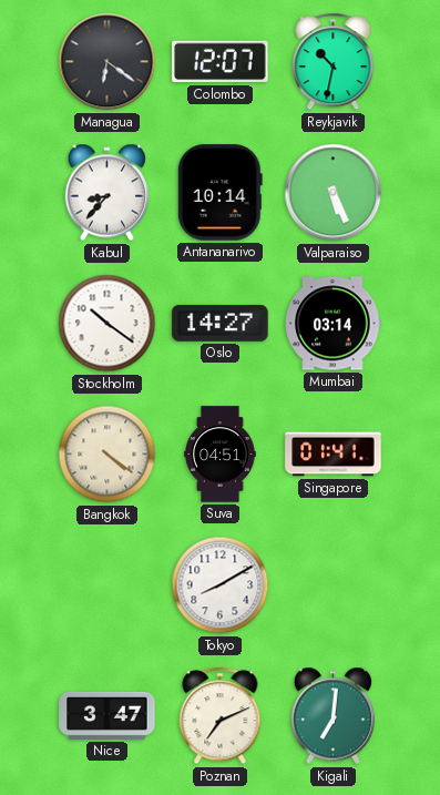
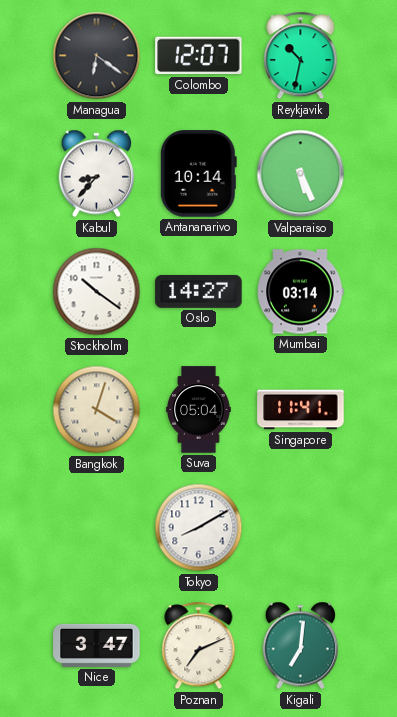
Bangkok: 4:21 -> 4:03
Suva: 04:51 -> 05:04
Singapore: 01:41 -> 11:41
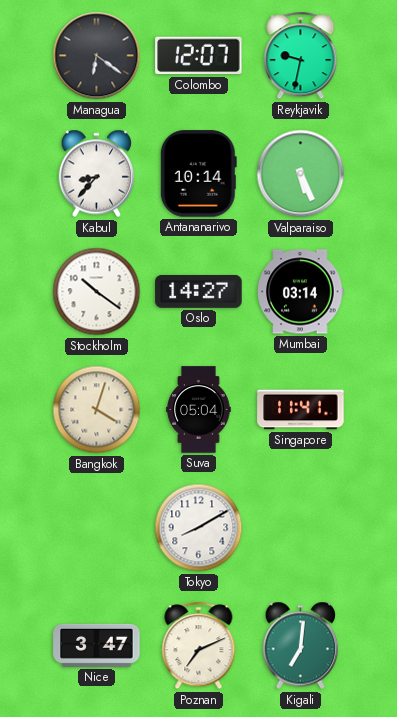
Reykjavik: 10:32 -> 9:32
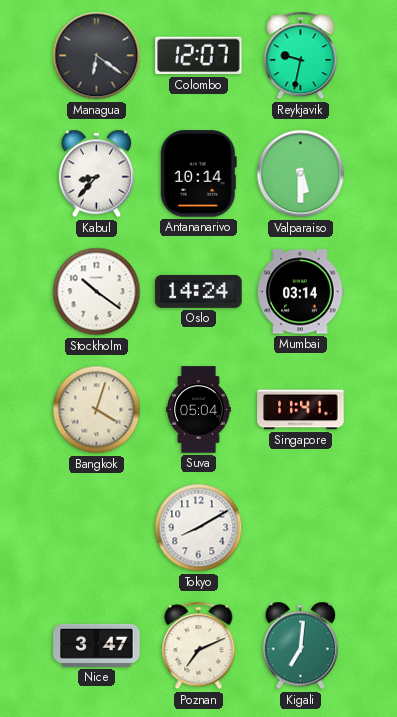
Valparaiso: 5:26 -> 5:30
Oslo: 14:27 -> 14:24
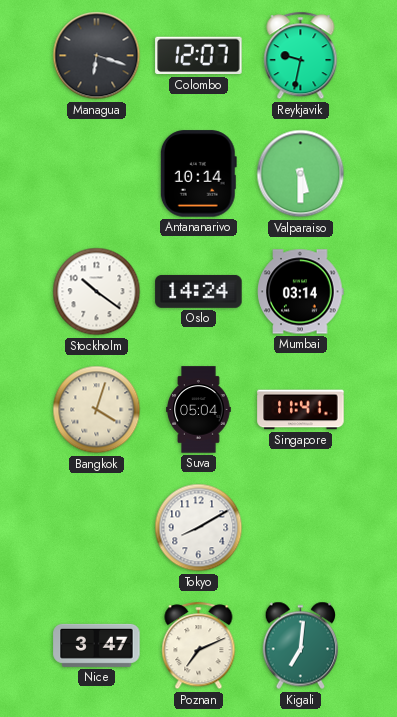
Managua: 6:21 -> 6:18
Kabul: 8:37 -> none
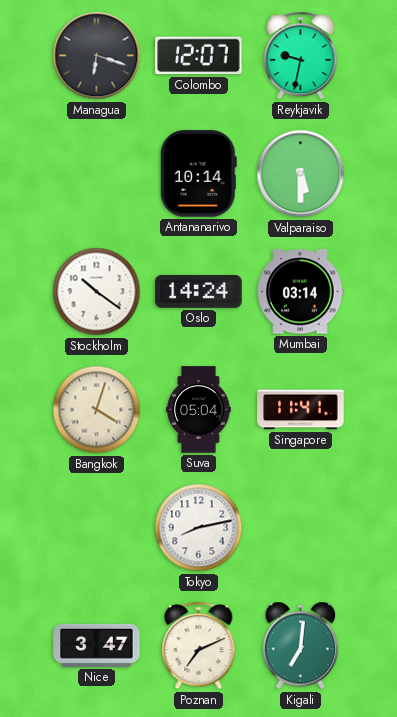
Tokyo: 8:10 -> 8:13
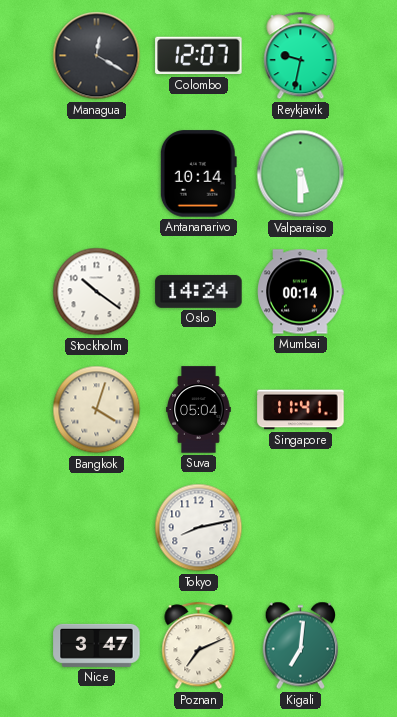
Managua: 6:18 -> 12:20
Mumbai: 03:14 -> 00:14
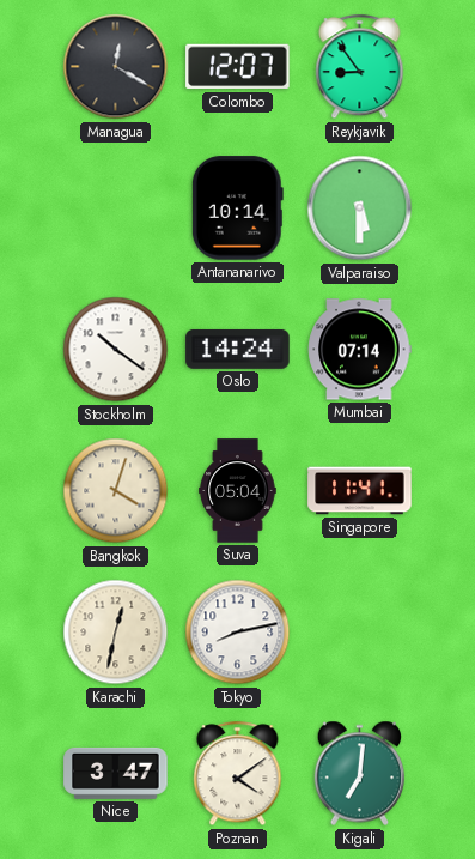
Reykjavik: 9:32 -> 8:54
Mumbai: 00:14 -> 07:14
Karachi: none -> 12:32
Poznan: 7:11 -> 4:09
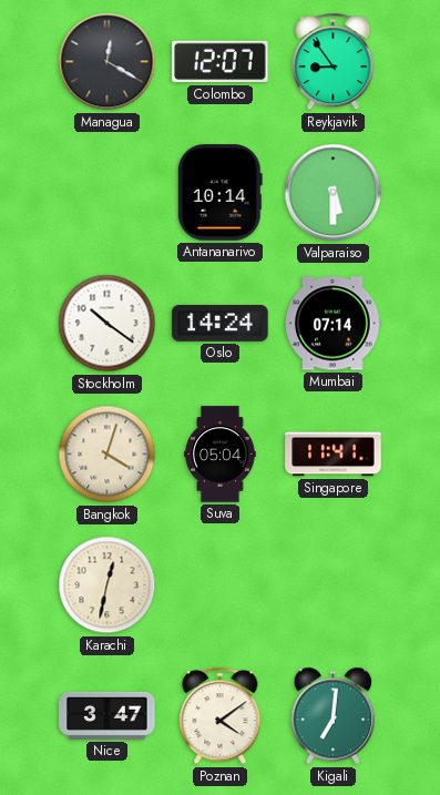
Tokyo: 8:13 -> none
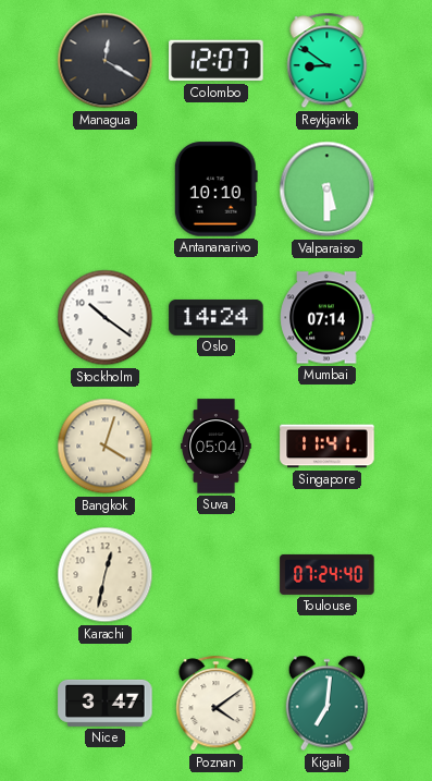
Reykjavik: 8:54 -> 8:51
Antananarivo: 10:14 -> 10:10
Toulouse: none -> 07:24
